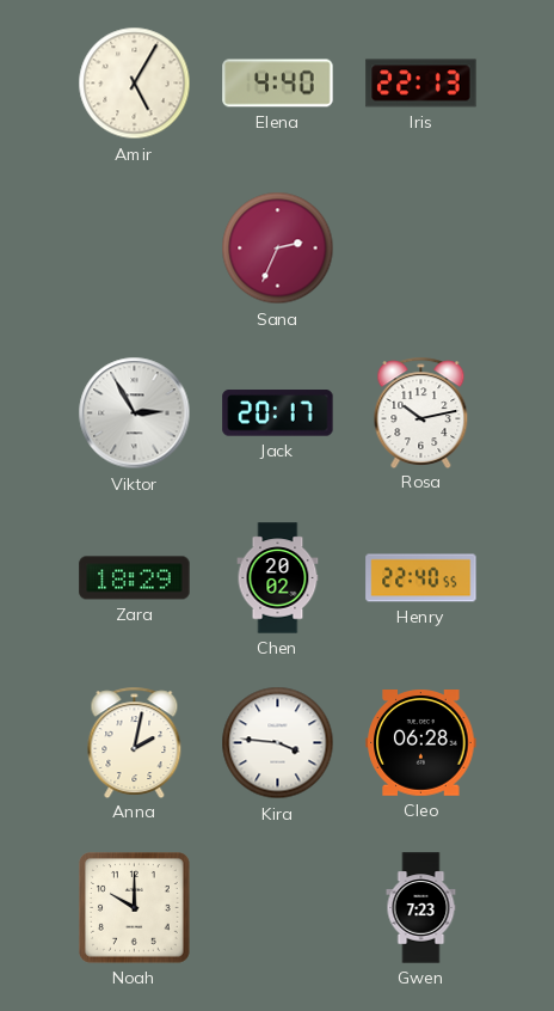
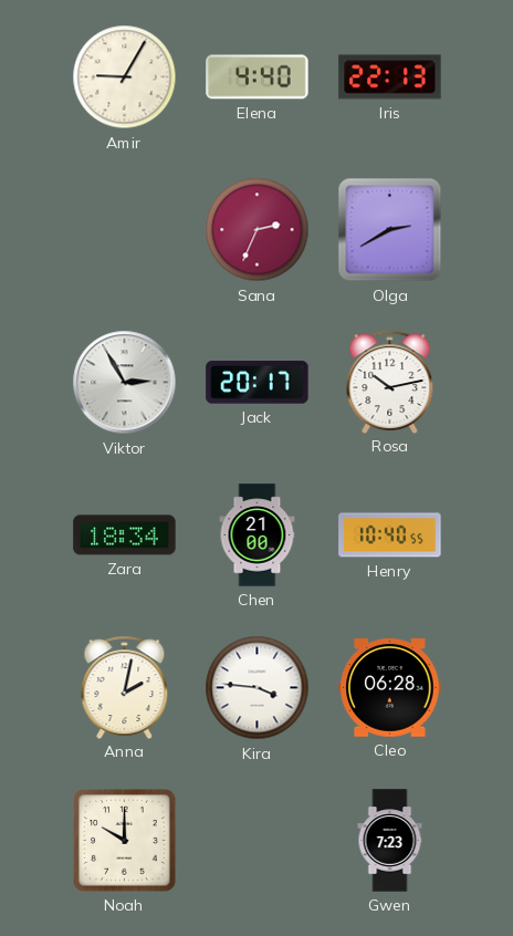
Amir: 5:05 -> 9:05
Olga: none -> 2:40
Zara: 18:29 -> 18:34
Chen: 20:02 -> 21:00
Henry: 22:40 -> 10:40
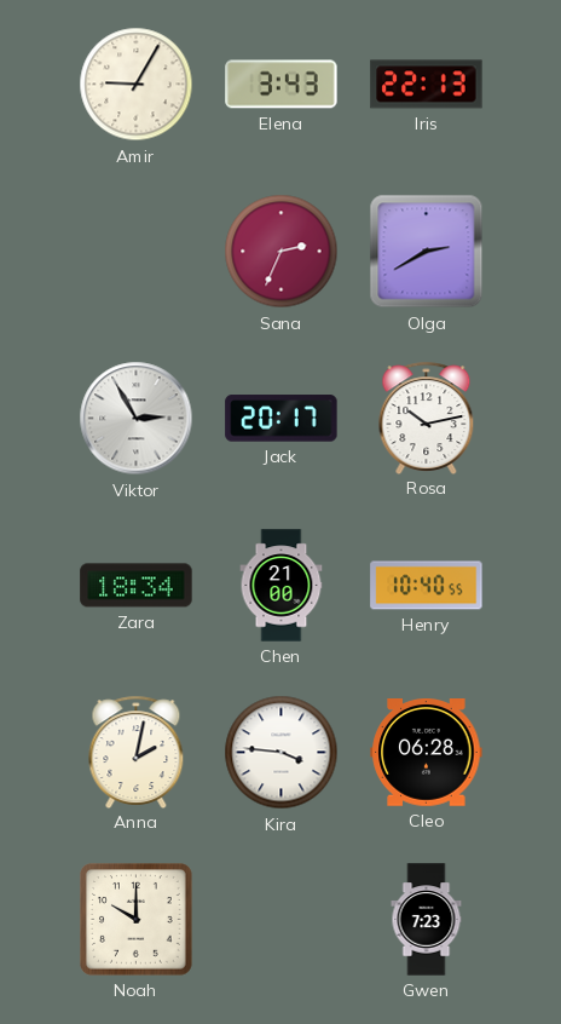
Elena: 4:40 -> 3:43
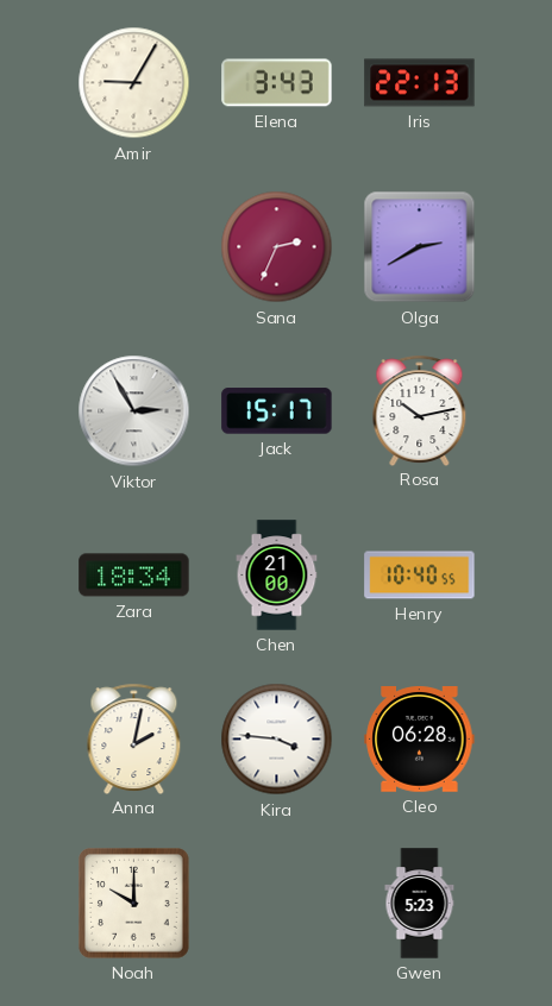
Jack: 20:17 -> 15:17
Gwen: 7:23 -> 5:23
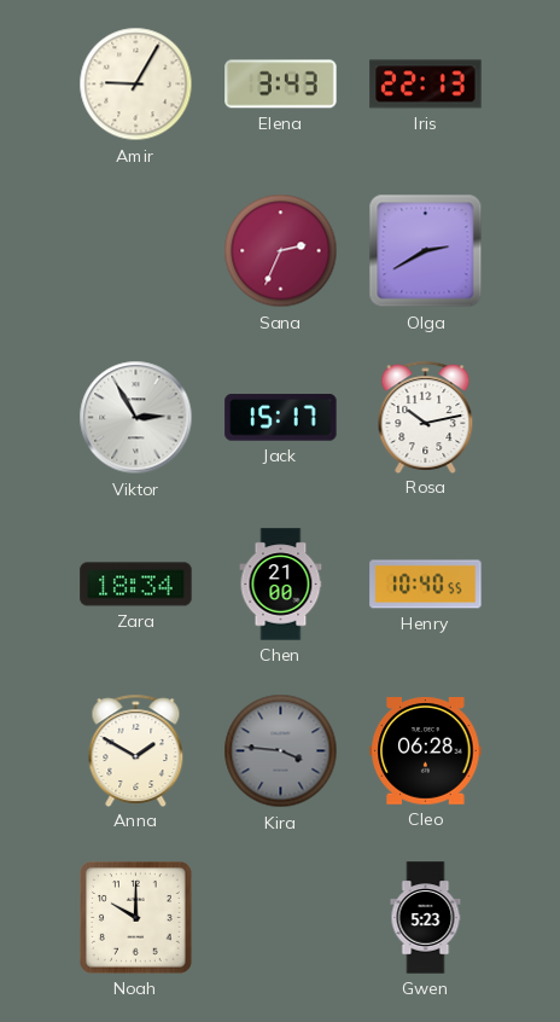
Anna: 2:02 -> 1:50
Kira dial: white -> grey
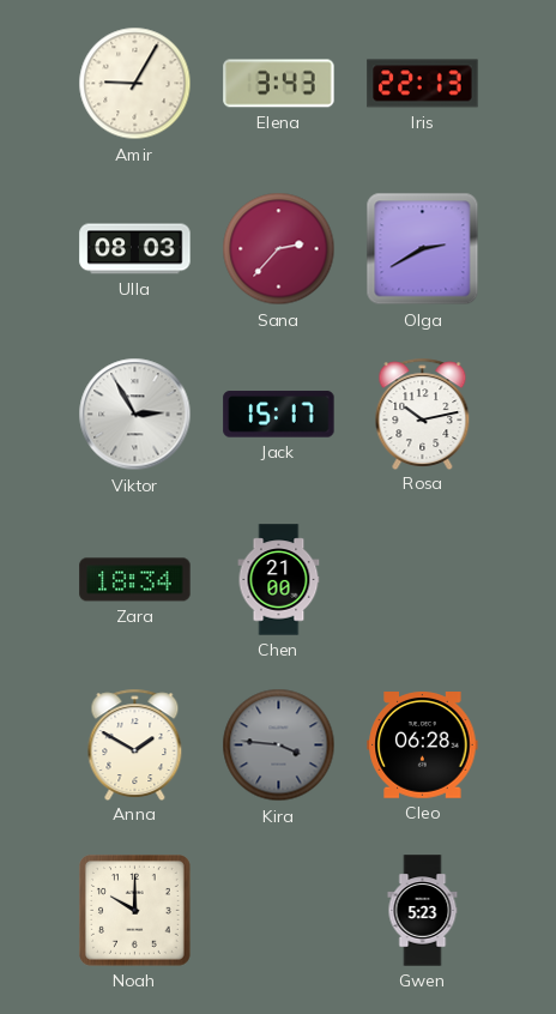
Ulla: none -> 08:03
Sana: 2:34 -> 2:37
Henry: 10:40 -> none
